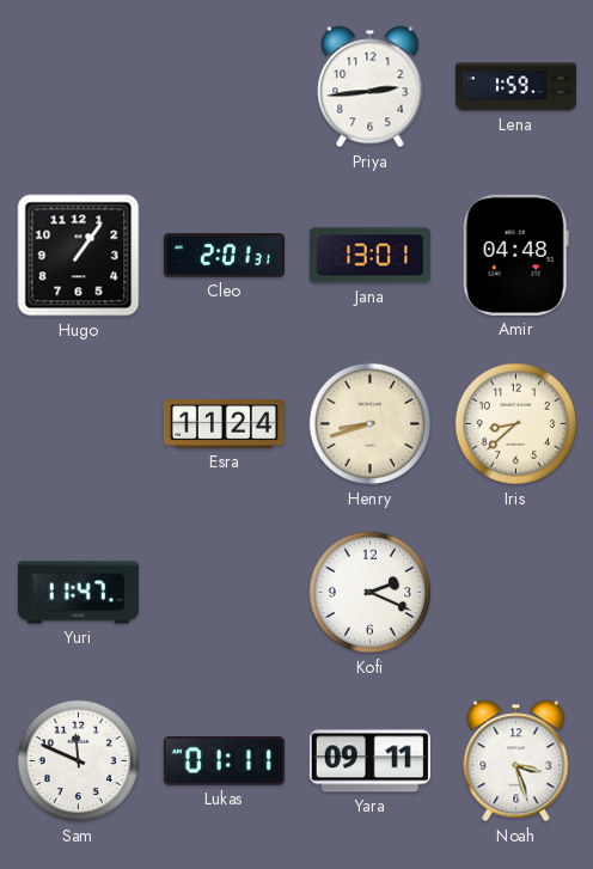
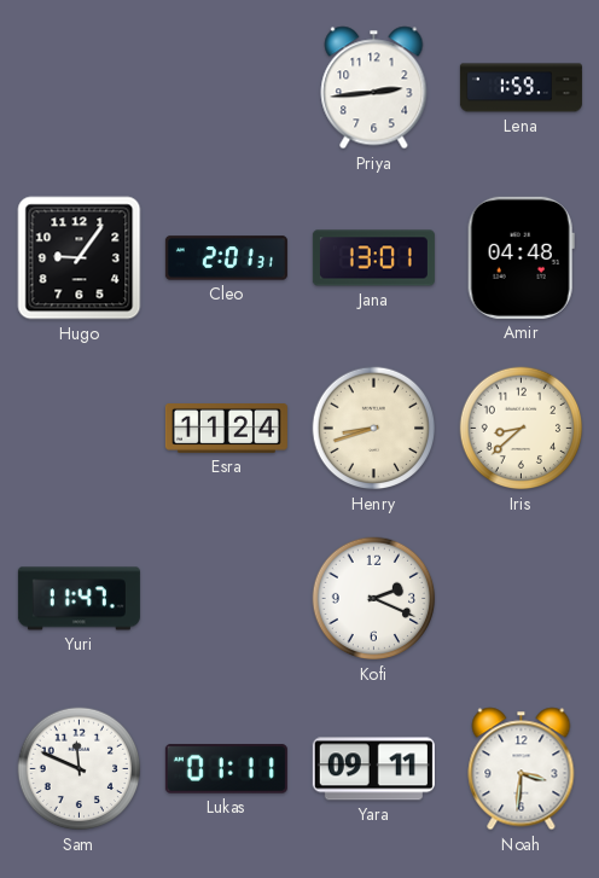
Hugo: 1:06 -> 9:06
Noah: 3:27 -> 3:31
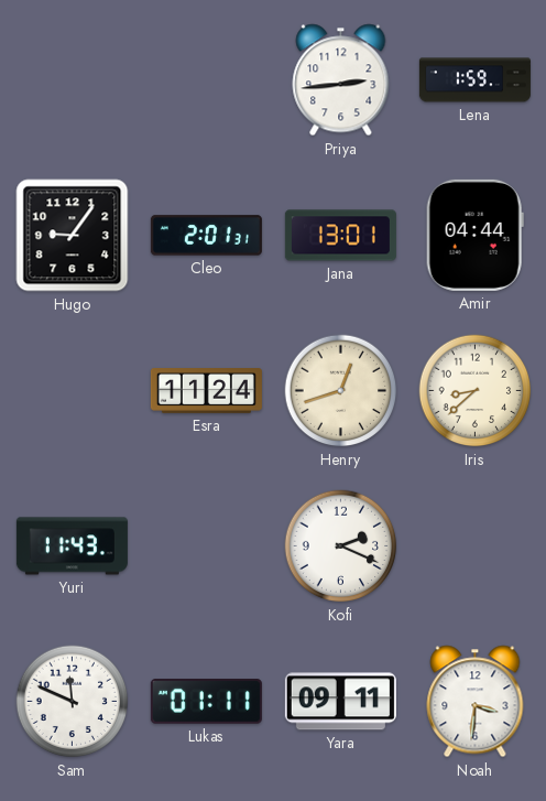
Amir: 04:48 -> 04:44
Henry: 8:42 -> 12:42
Yuri: 11:47 -> 11:43
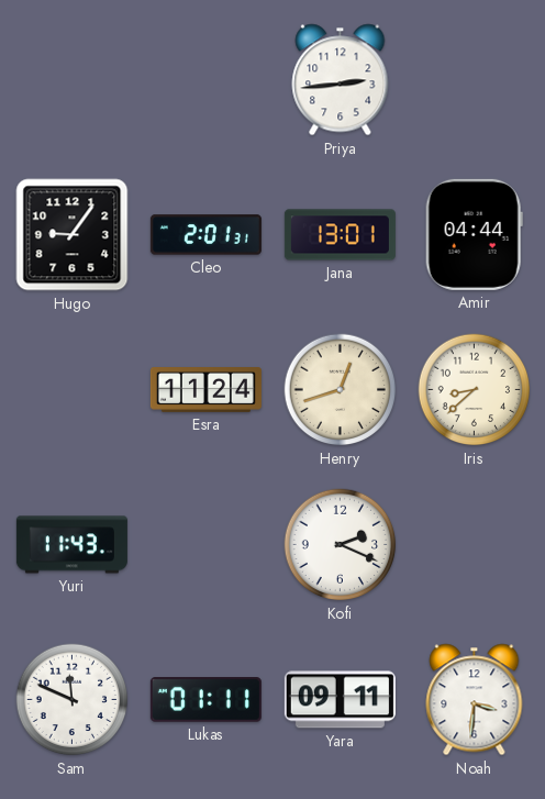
Lena: 1:59 -> none
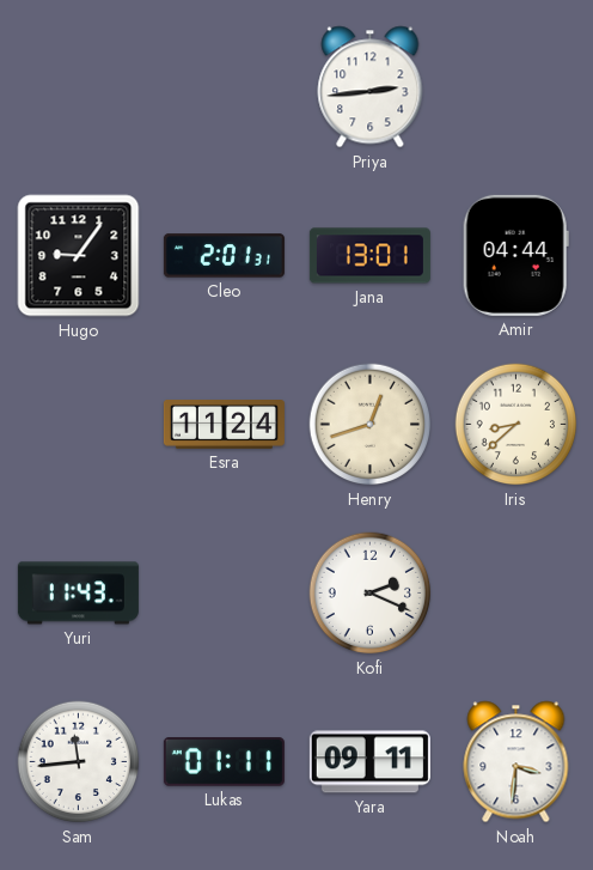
Sam: 11:49 -> 11:44
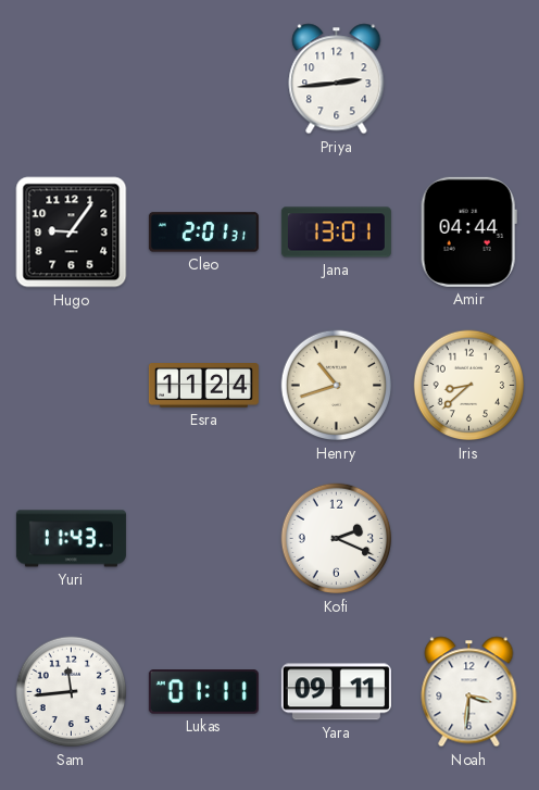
Henry: 12:42 -> 10:42
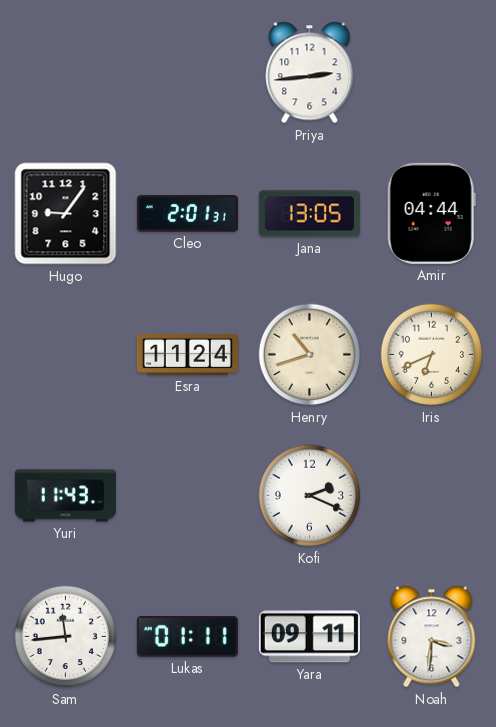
Jana: 13:01 -> 13:05
Iris: 8:38 -> 6:41
